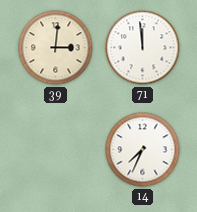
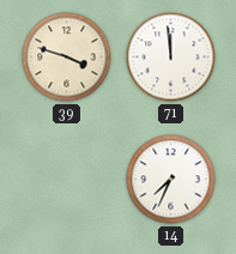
39: 3:01 -> 3:48
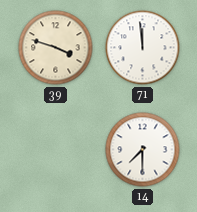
14: 7:34 -> 7:30
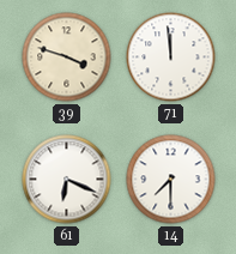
61: none -> 6:19
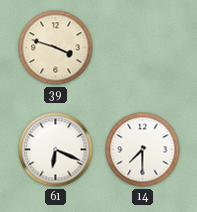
71: 11:59 -> none
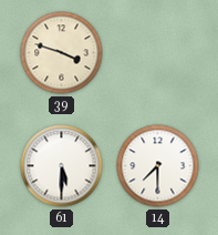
61: 6:19 -> 5:30
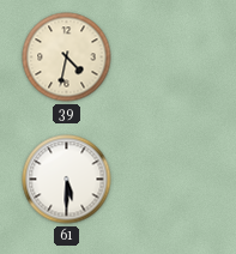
39: 3:48 -> 4:32
14: 7:30 -> none
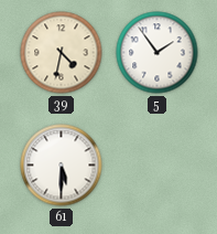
5: none -> 1:54
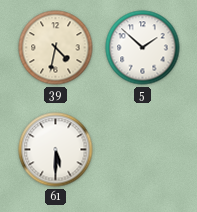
5: 1:54 -> 1:52
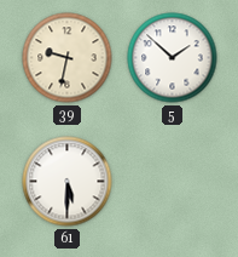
39: 4:32 -> 9:32
